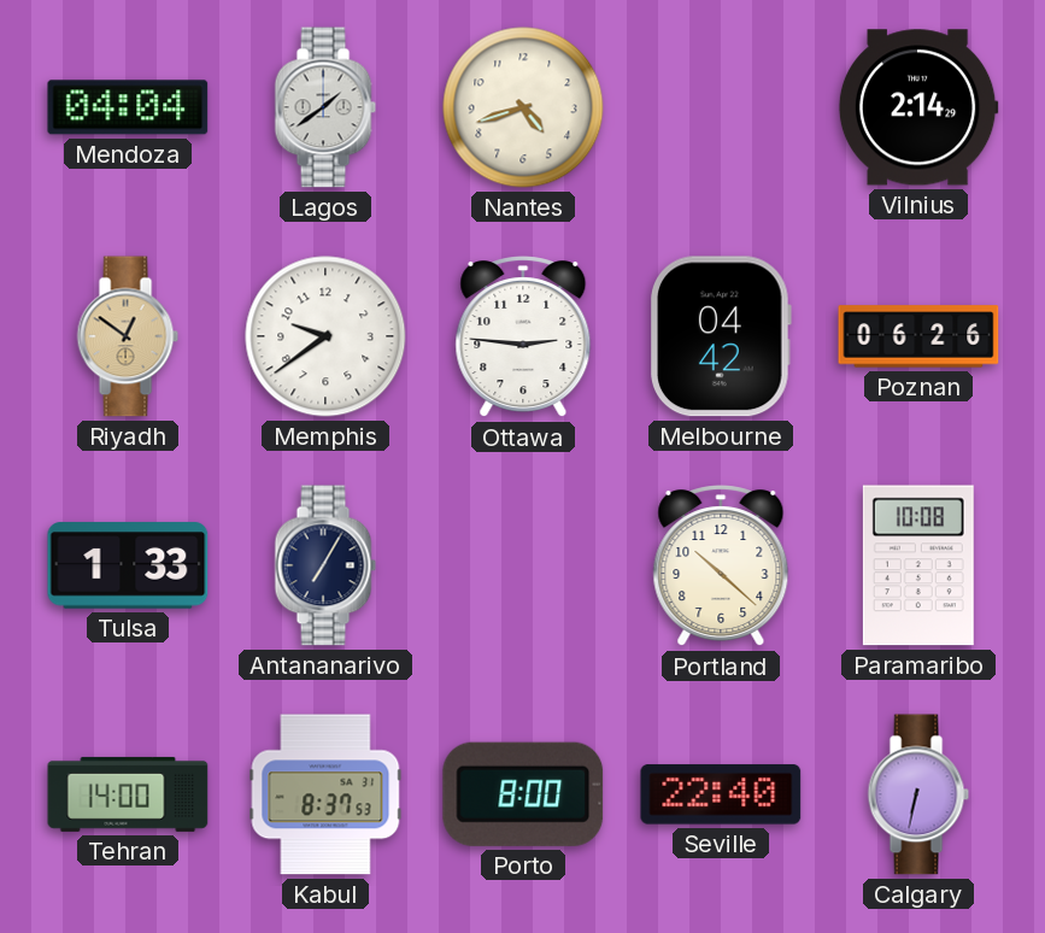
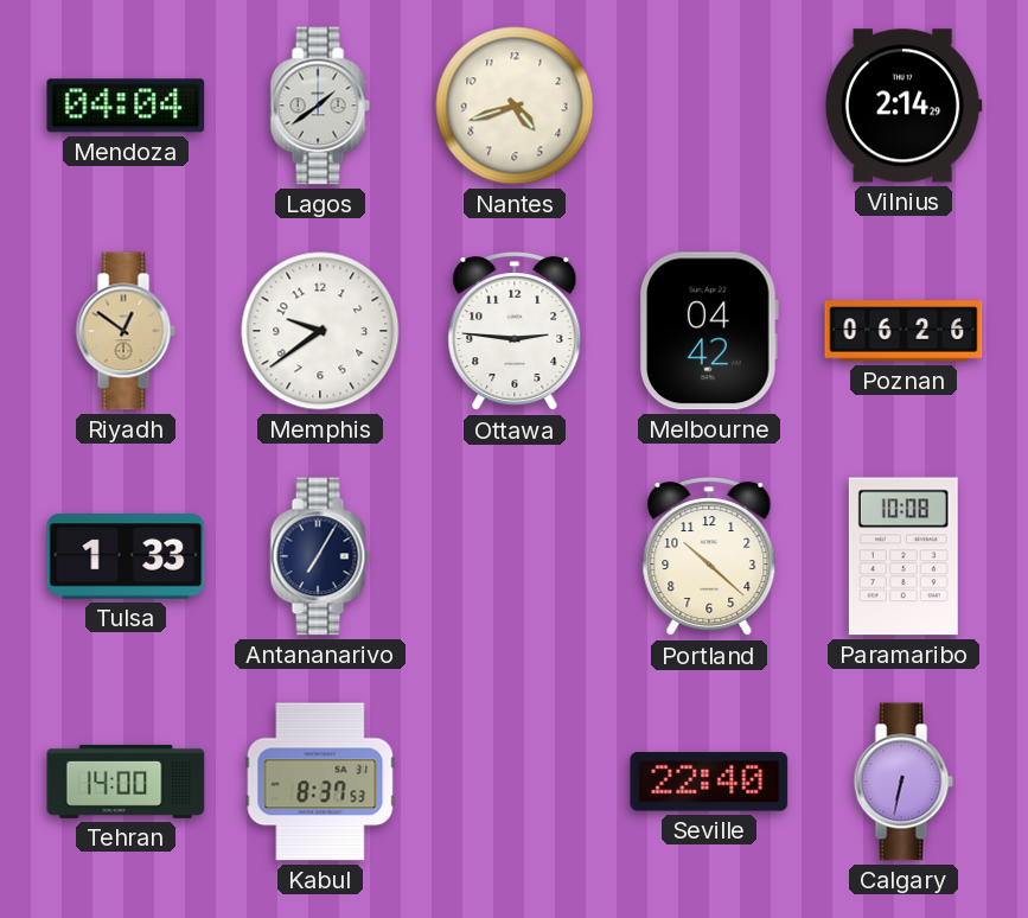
Porto: 8:00 -> none
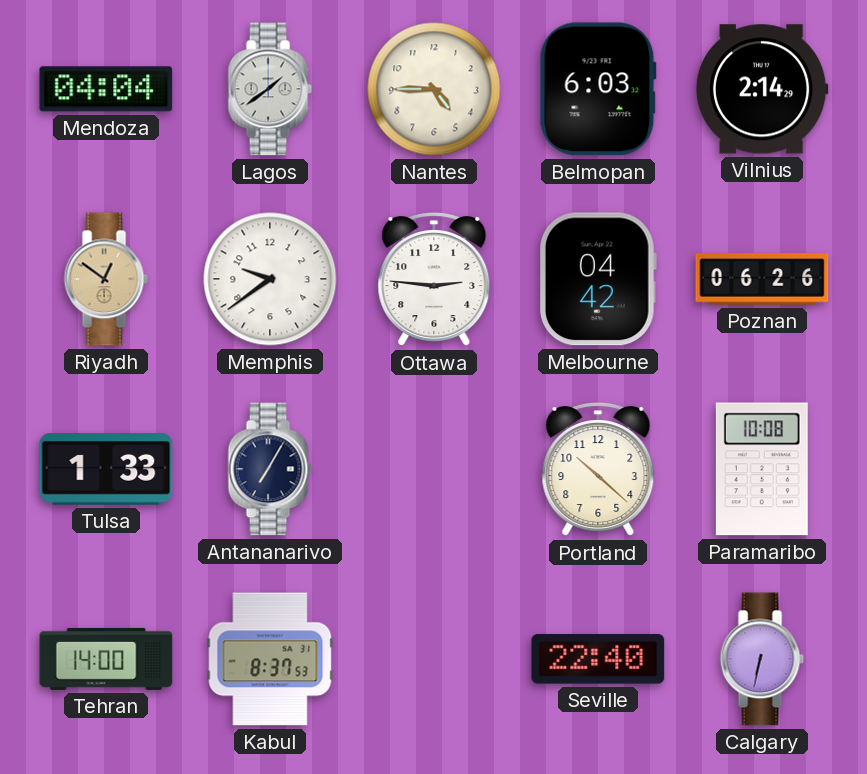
Nantes: 4:42 -> 4:45
Belmopan: none -> 6:03
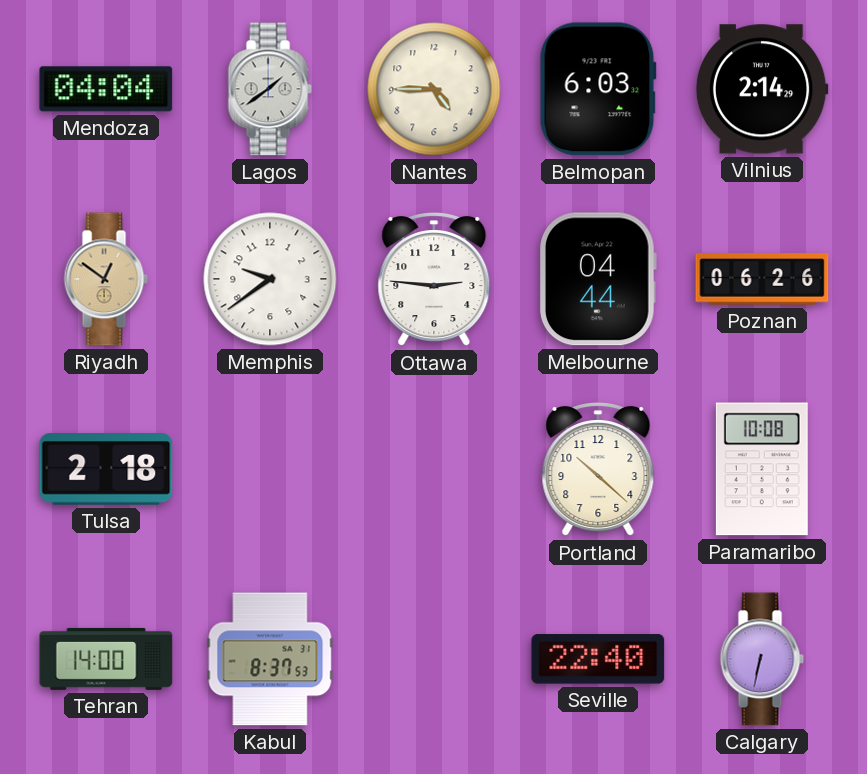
Melbourne: 04:42 -> 04:44
Tulsa: 1:33 -> 2:18
Antananarivo: 7:05 -> none
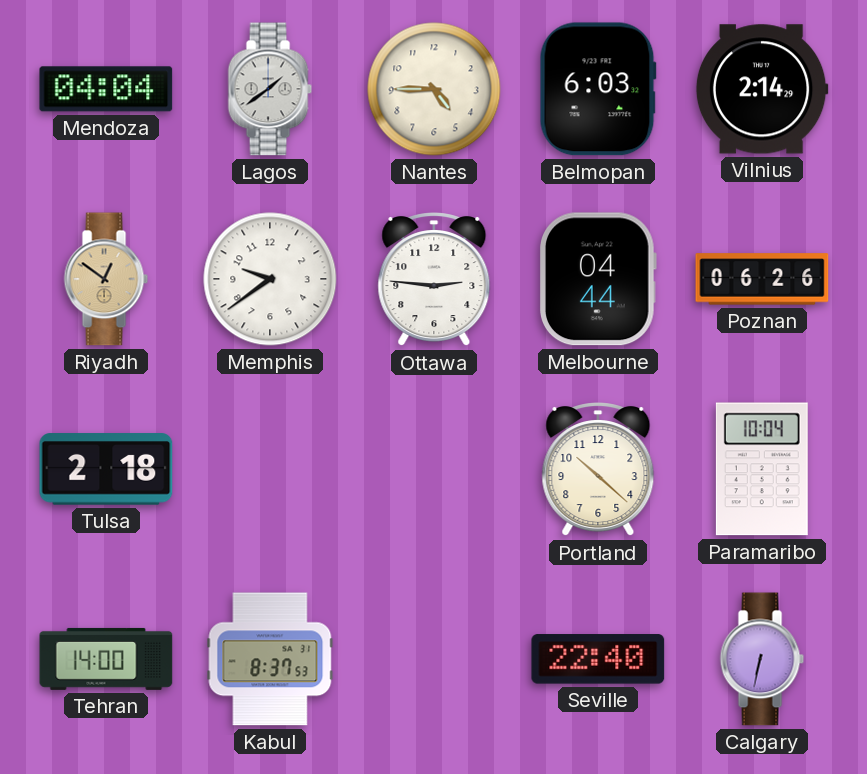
Paramaribo: 10:08 -> 10:04
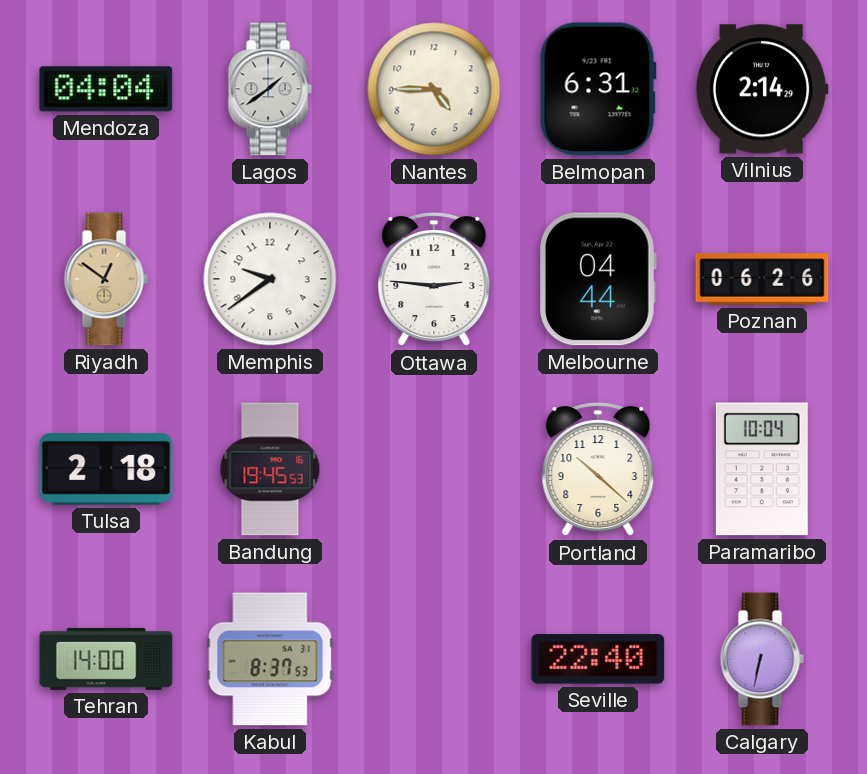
Belmopan: 6:03 -> 6:31
Bandung: none -> 19:45
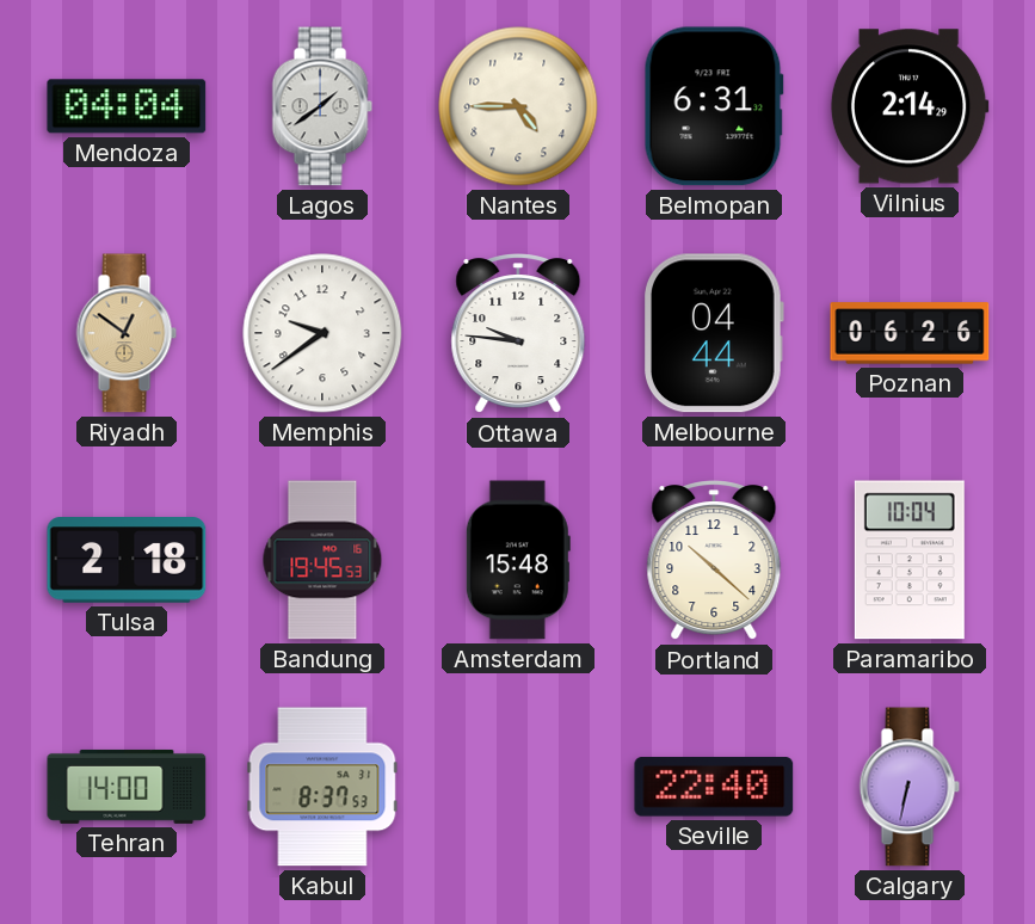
Ottawa: 2:46 -> 9:46
Amsterdam: none -> 15:48
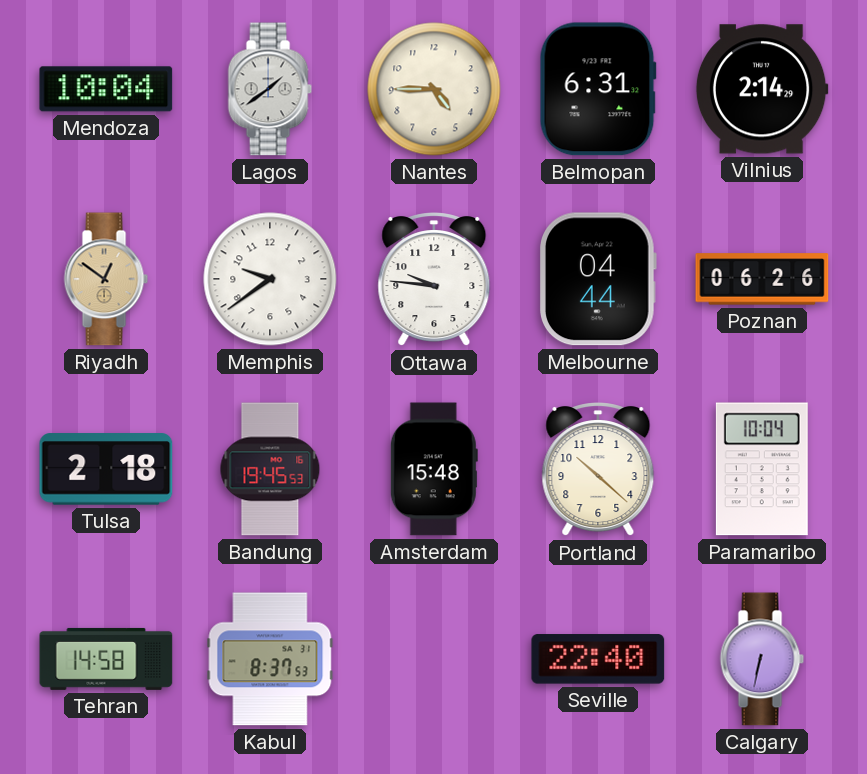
Mendoza: 04:04 -> 10:04
Tehran: 14:00 -> 14:58
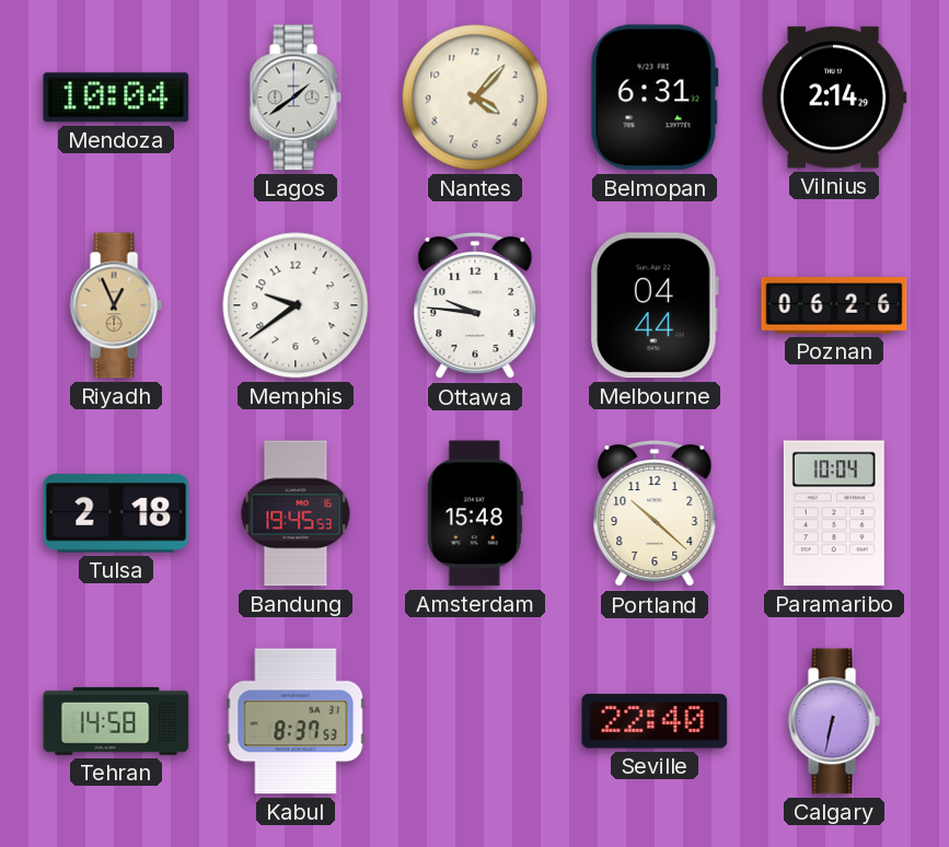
Nantes: 4:45 -> 4:07
Riyadh: 12:51 -> 12:56
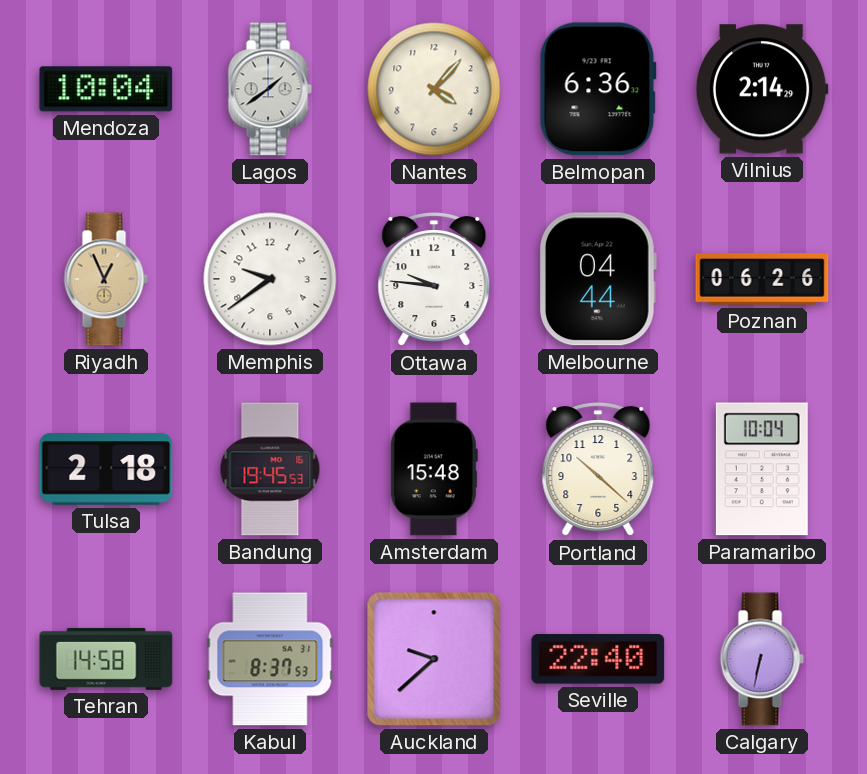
Belmopan: 6:31 -> 6:36
Auckland: none -> 9:38
